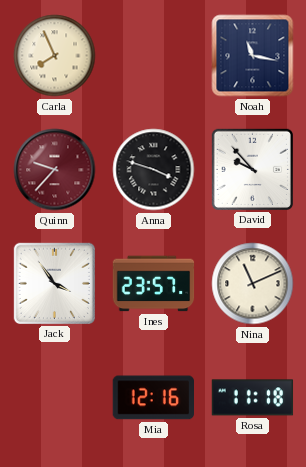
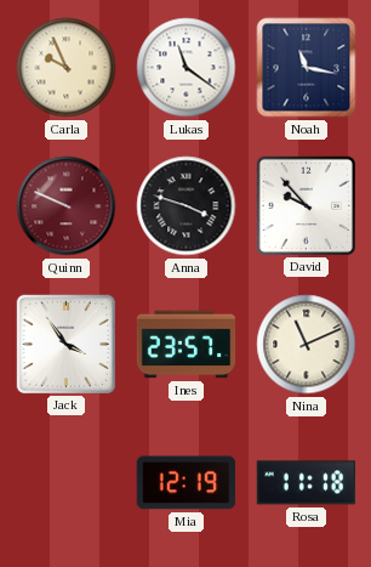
Carla: 7:56 -> 9:56
Lukas: none -> 11:21
Quinn: 9:37 -> 9:49
Mia: 12:16 -> 12:19
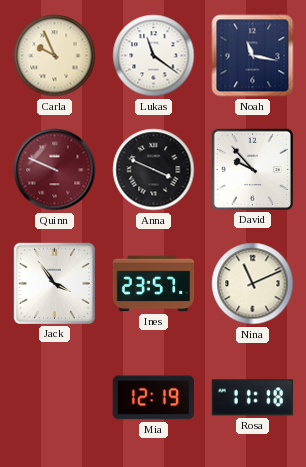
Anna: 3:48 -> 3:49
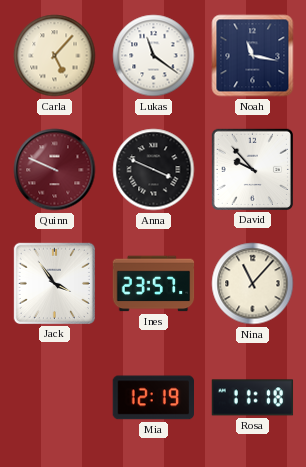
Carla: 9:56 -> 5:07
Nina: 11:11 -> 11:07
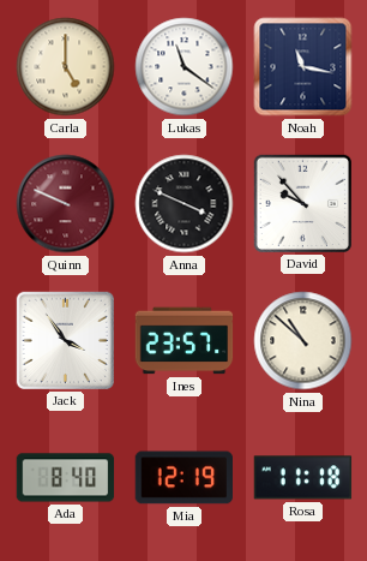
Carla: 5:07 -> 5:00
Nina: 11:07 -> 10:52
Ada: none -> 8:40
